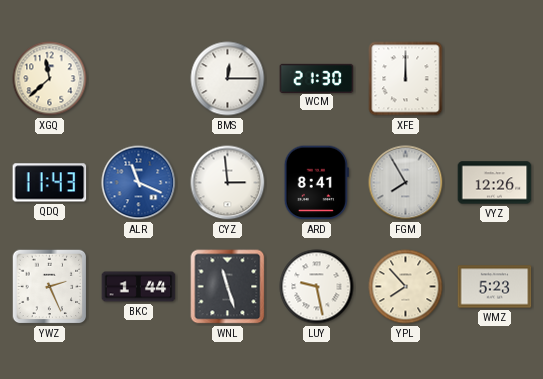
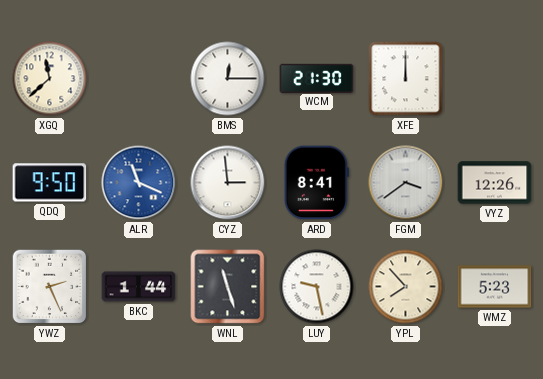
QDQ: 11:43 -> 9:50
FGM: 7:55 -> 3:39
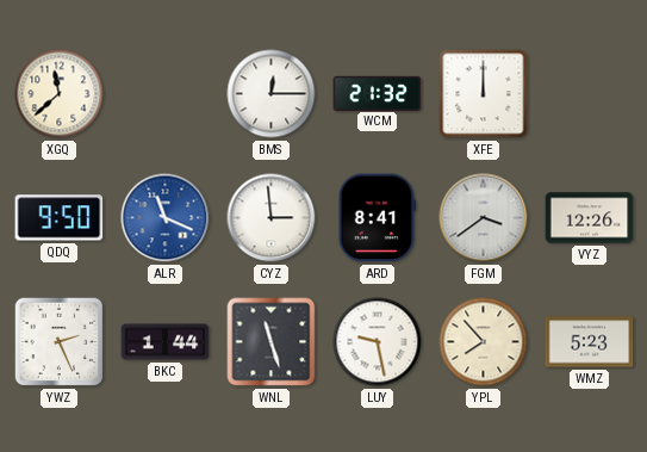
WCM: 21:30 -> 21:32
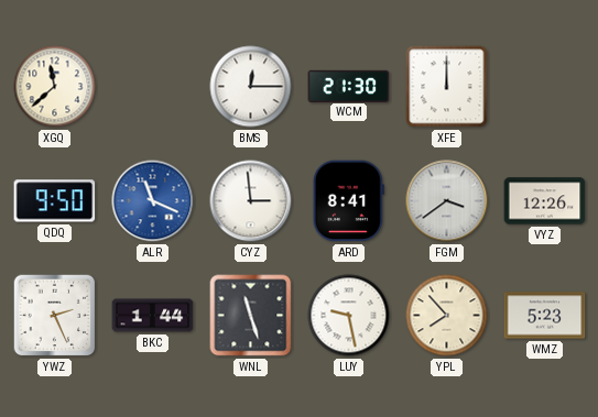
WCM: 21:32 -> 21:30
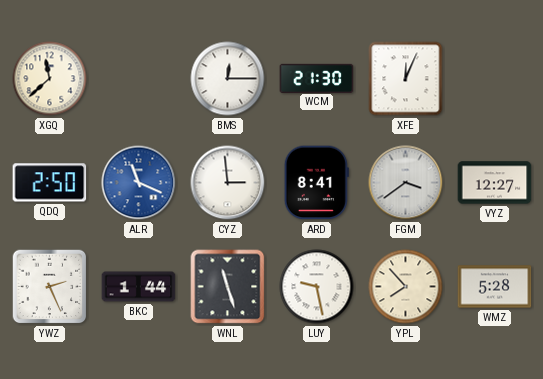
XFE: 12:00 -> 12:04
QDQ: 9:50 -> 2:50
VYZ: 12:26 -> 12:27
WMZ: 5:23 -> 5:28
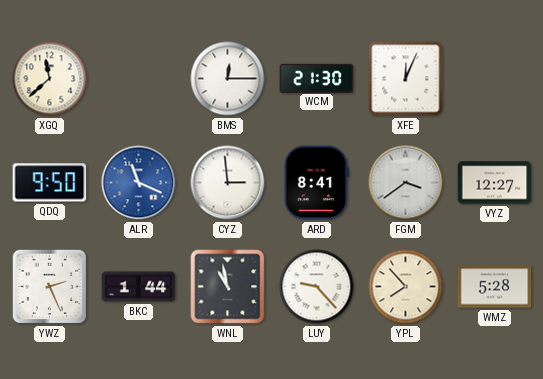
QDQ: 2:50 -> 9:50
WNL: 11:27 -> 10:58
LUY: 9:28 -> 9:23
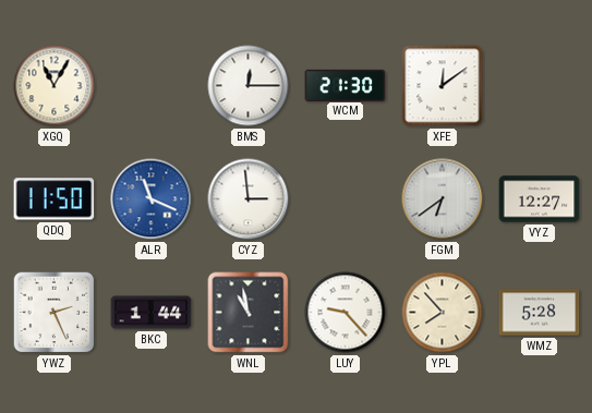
XGQ: 11:38 -> 11:05
XFE: 12:04 -> 12:09
QDQ: 9:50 -> 11:50
ARD: 8:41 -> none
FGM: 3:39 -> 6:39
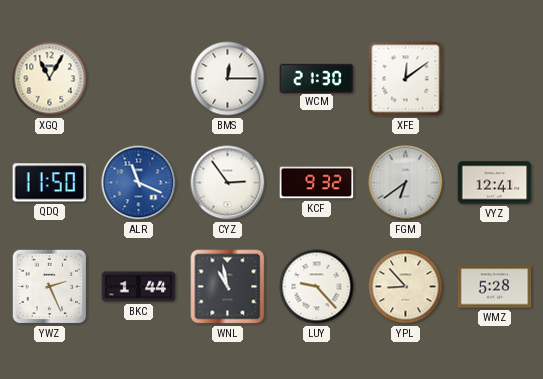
CYZ: 2:59 -> 2:54
KCF: none -> 9:32
VYZ: 12:27 -> 12:41
YPL: 7:53 -> 8:53
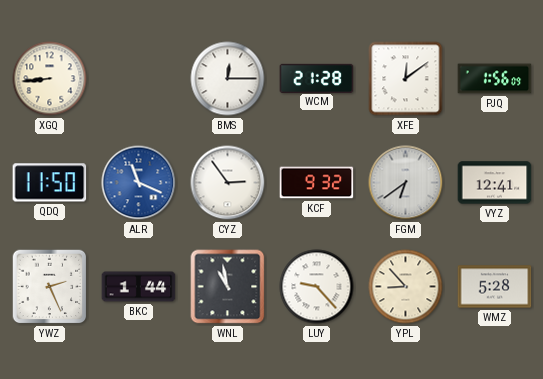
XGQ: 11:05 -> 8:44
WCM: 21:30 -> 21:28
PJQ: none -> 1:56
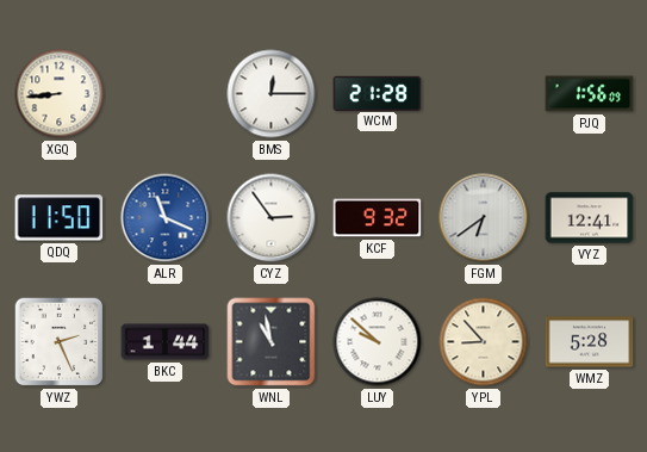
XFE: 12:09 -> none
LUY: 9:23 -> 9:52
